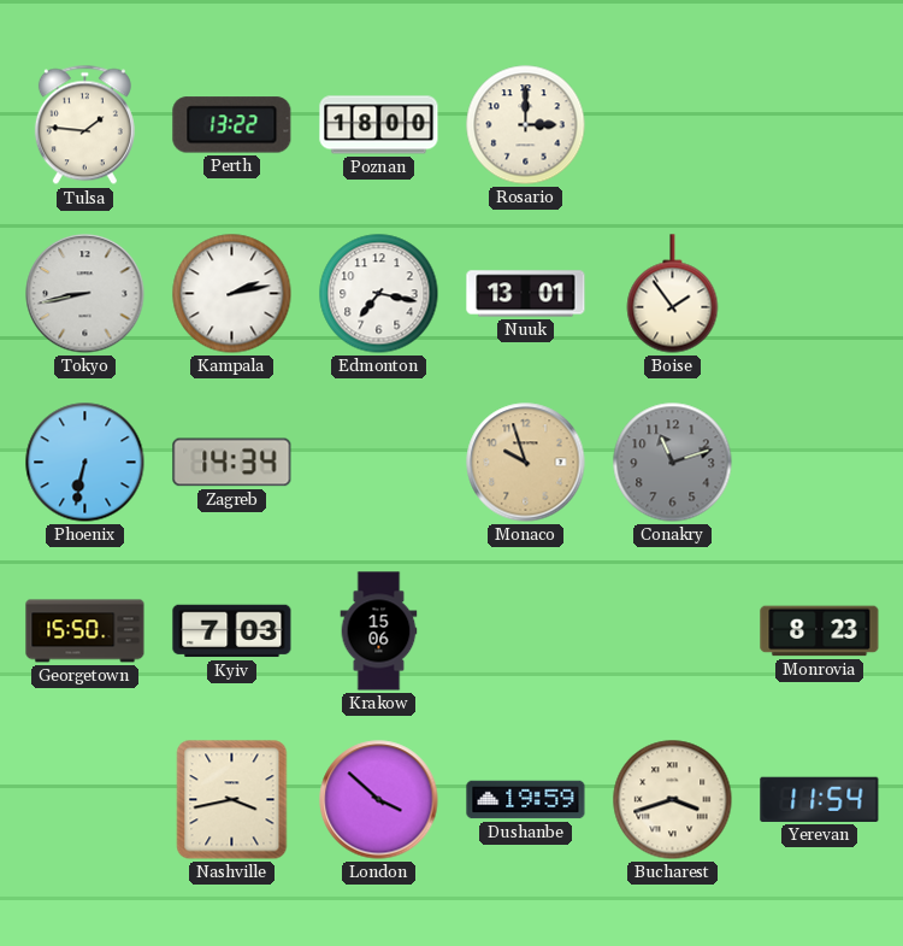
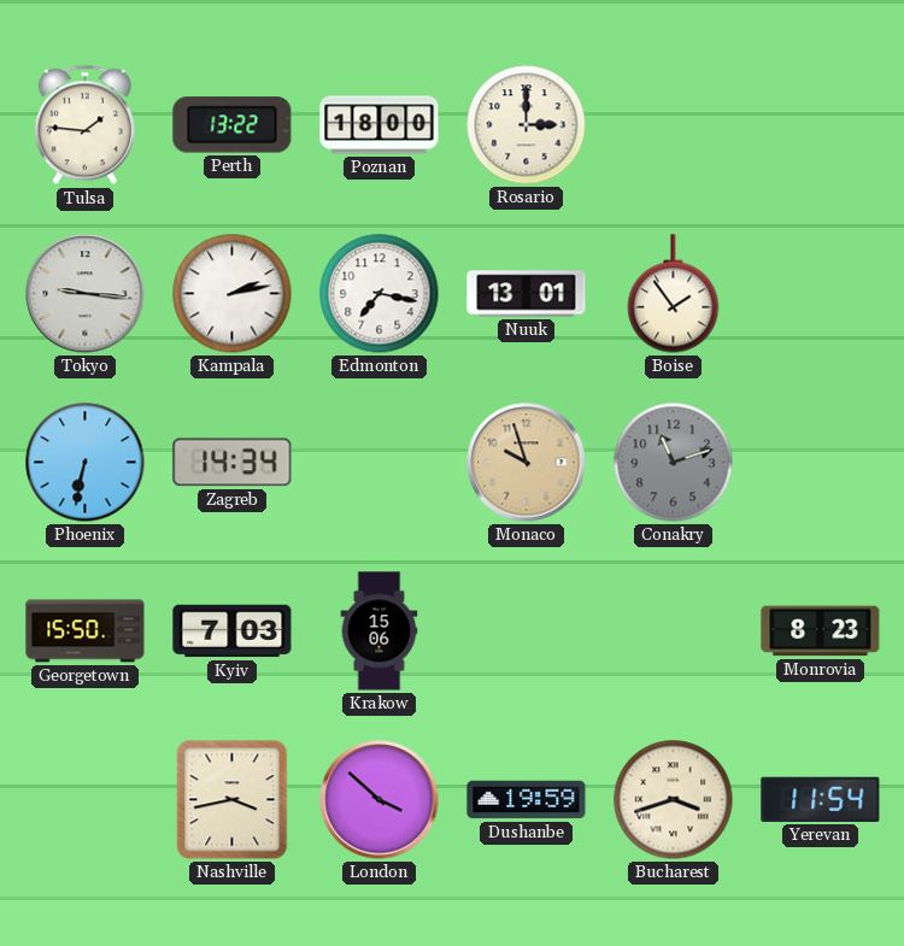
Tokyo: 8:43 -> 9:16
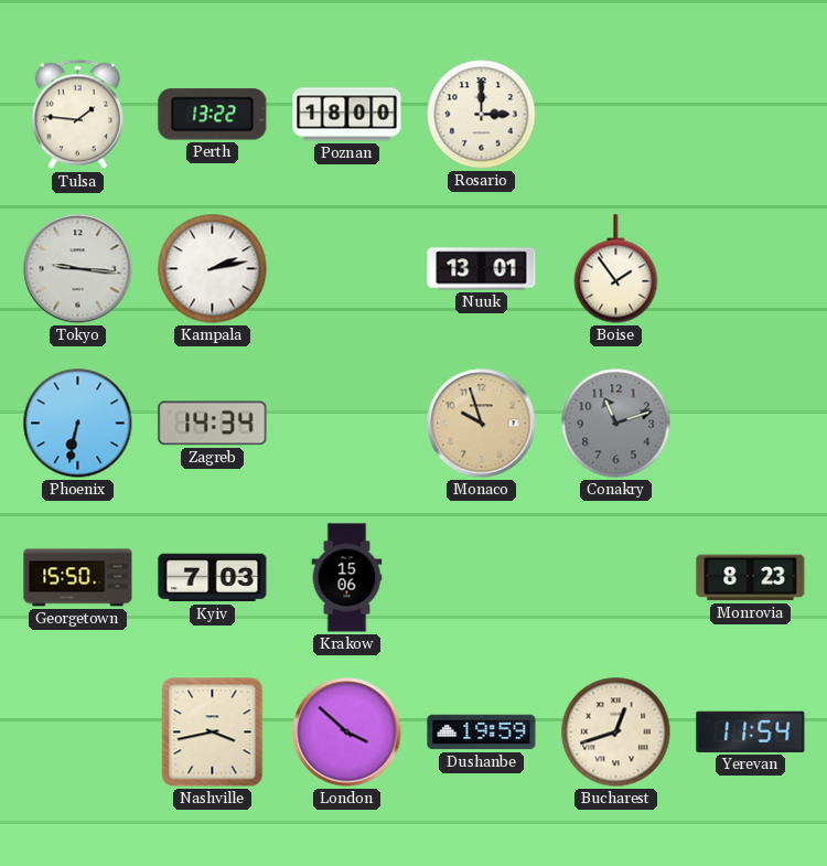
Edmonton: 7:17 -> none
Bucharest: 3:42 -> 12:42
